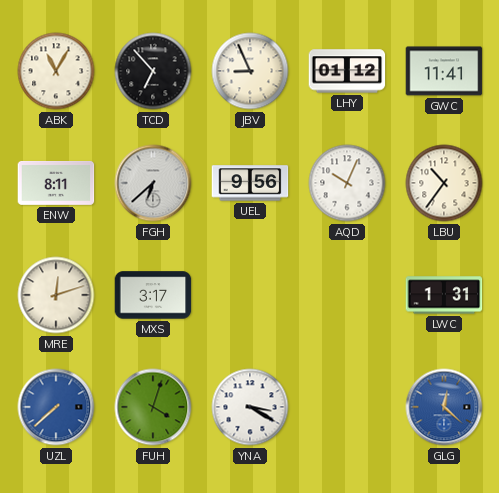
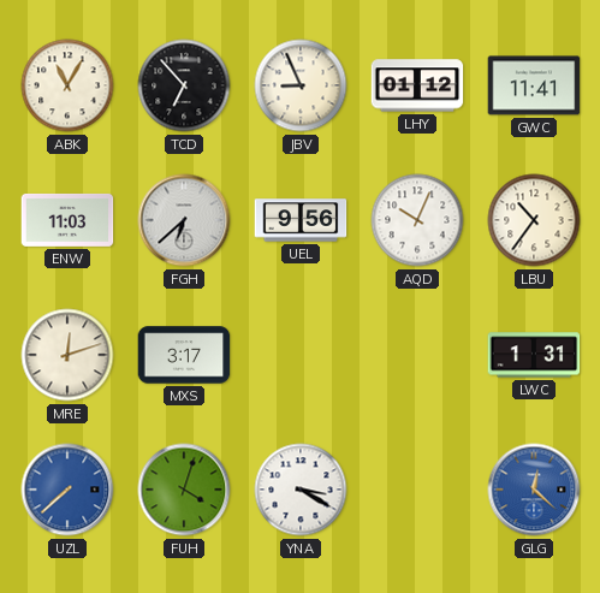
ENW: 8:11 -> 11:03
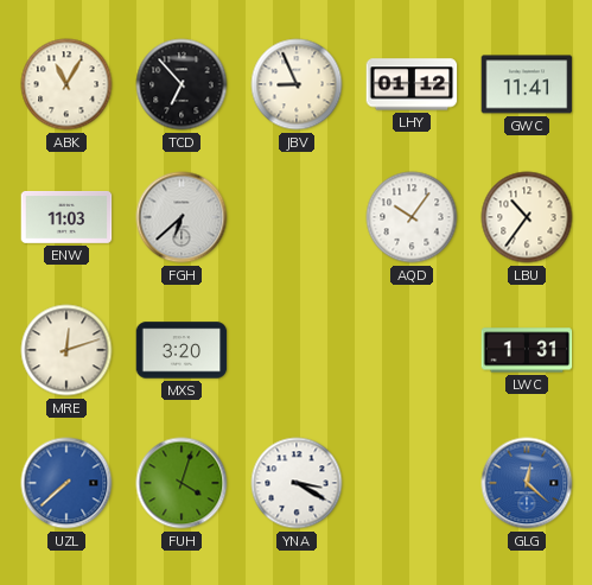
UEL: 9:56 -> none
AQD: 10:04 -> 10:06
MXS: 3:17 -> 3:20
